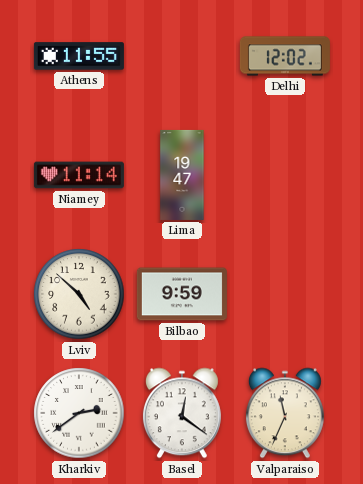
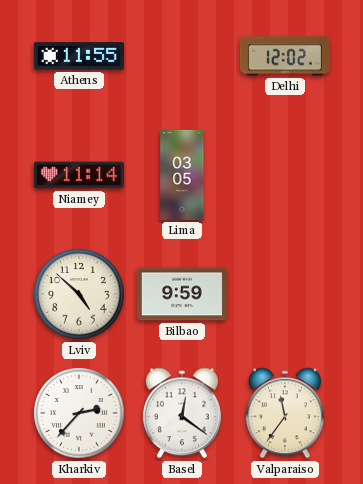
Lima: 19:47 -> 03:05
Kharkiv: 2:39 -> 2:37
Valparaiso: 11:34 -> 11:36
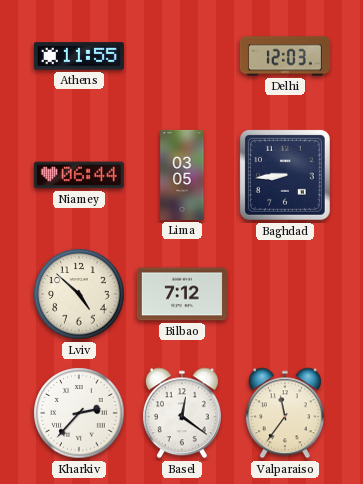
Delhi: 12:02 -> 12:03
Niamey: 11:14 -> 06:44
Baghdad: none -> 8:44
Bilbao: 9:59 -> 7:12
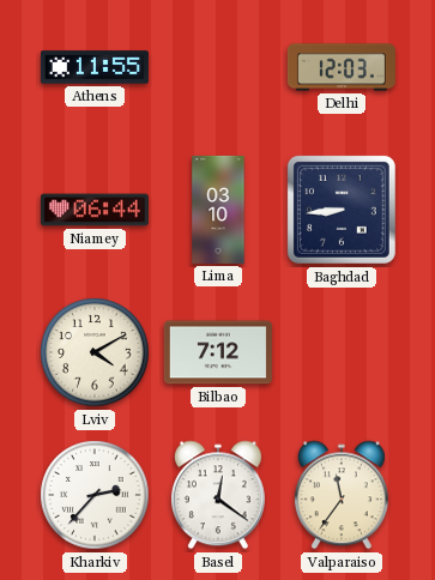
Lima: 03:05 -> 03:10
Lviv: 4:52 -> 4:10
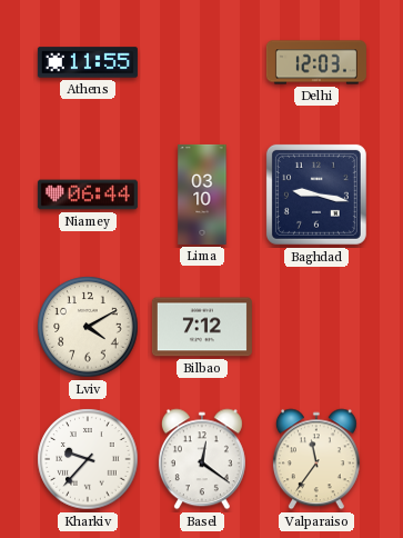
Baghdad: 8:44 -> 9:17
Kharkiv: 2:37 -> 9:37
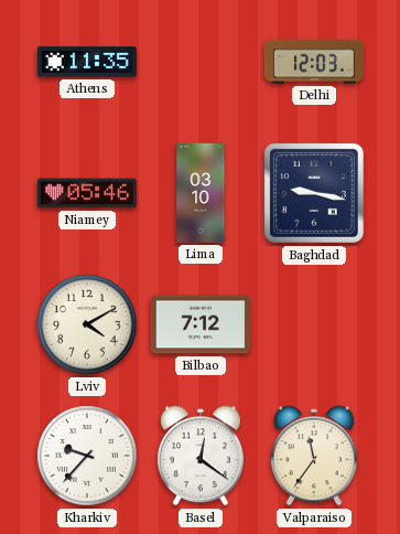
Athens: 11:55 -> 11:35
Niamey: 06:44 -> 05:46
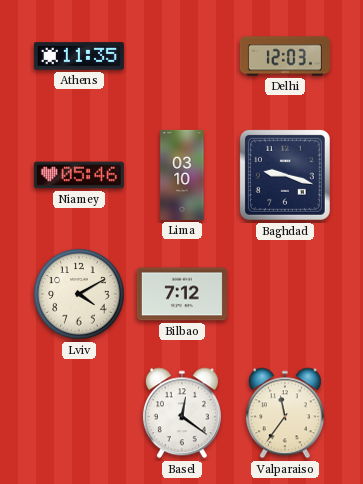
Baghdad: 9:17 -> 9:18
Kharkiv: 9:37 -> none
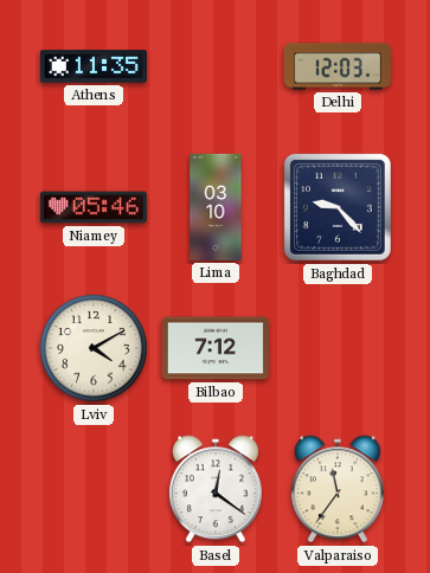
Baghdad: 9:18 -> 9:23
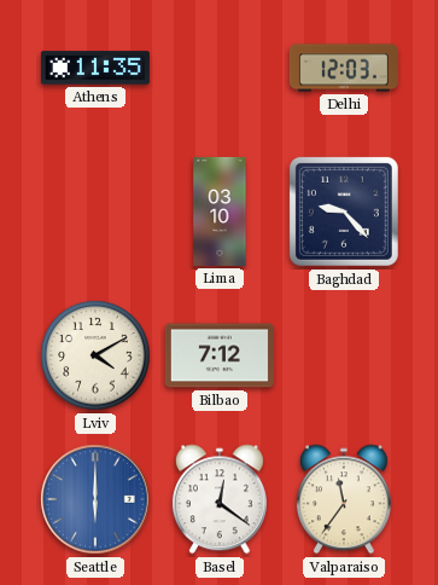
Niamey: 05:46 -> none
Seattle: none -> 6:00
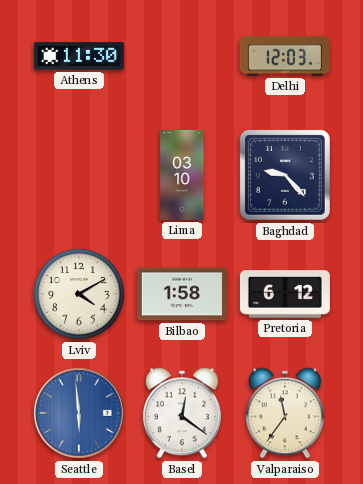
Athens: 11:35 -> 11:30
Bilbao: 7:12 -> 1:58
Pretoria: none -> 6:12
Seattle: 6:00 -> 5:59
